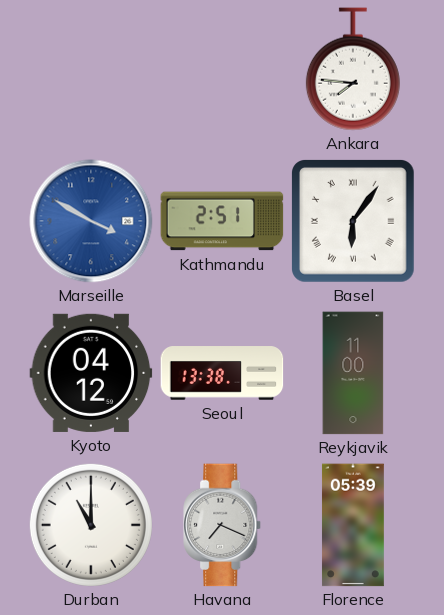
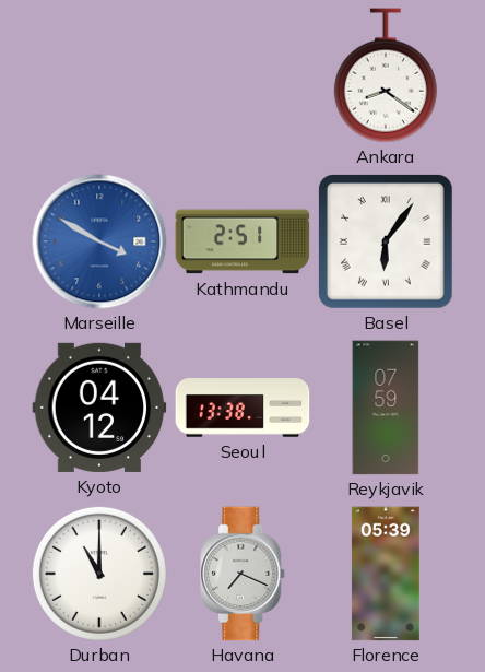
Ankara: 7:46 -> 8:21
Reykjavik: 11:00 -> 07:59
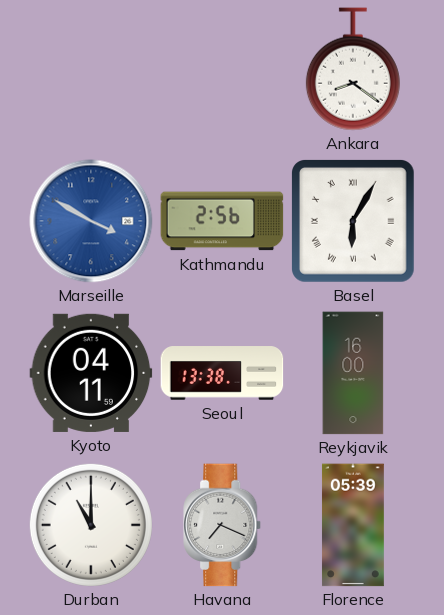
Kathmandu: 2:51 -> 2:56
Basel: 6:06 -> 6:05
Kyoto: 04:12 -> 04:11
Reykjavik: 07:59 -> 16:00
